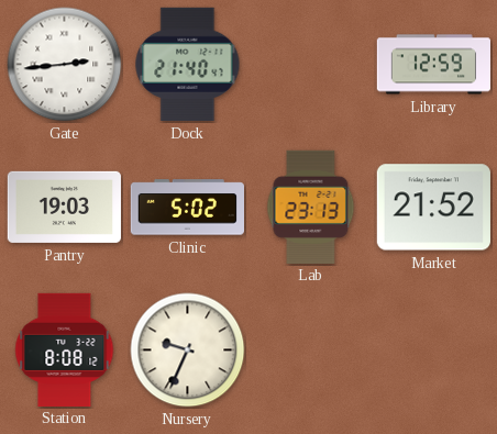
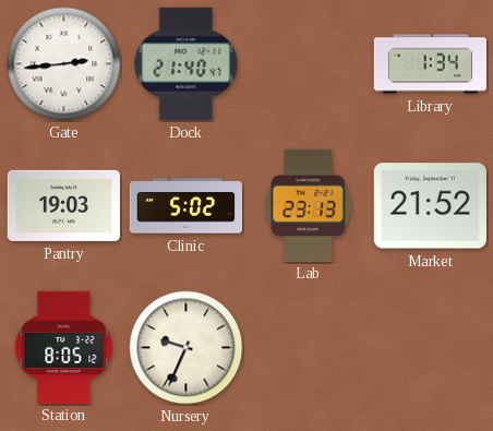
Library: 12:59 -> 1:34
Station: 8:08 -> 8:05
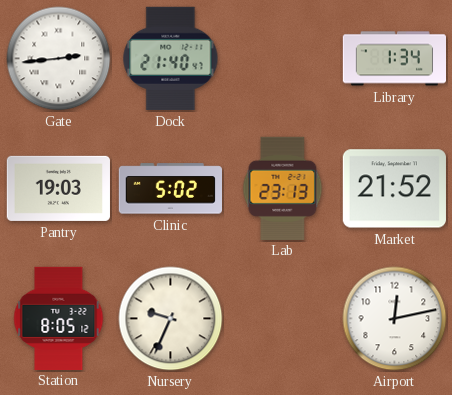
Airport: none -> 12:13
